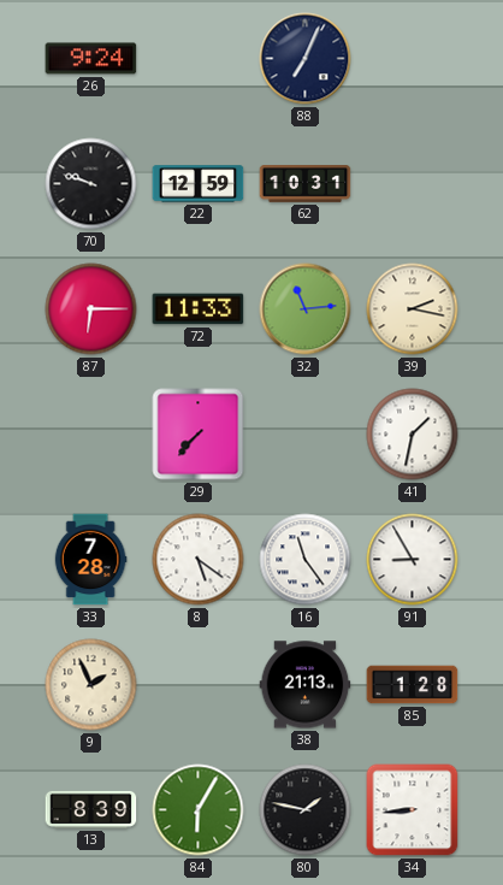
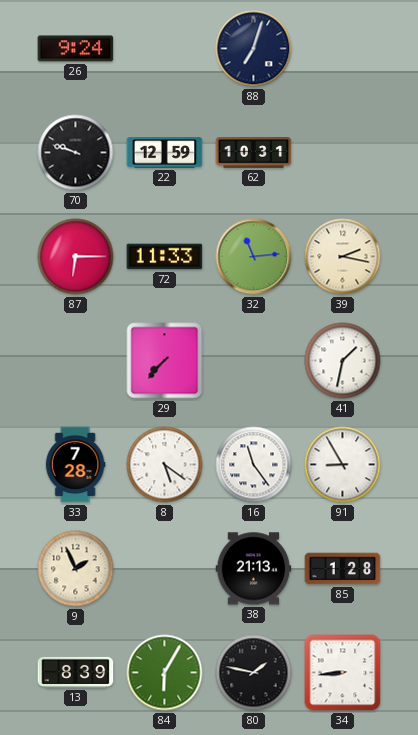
88: 7:04 -> 7:03
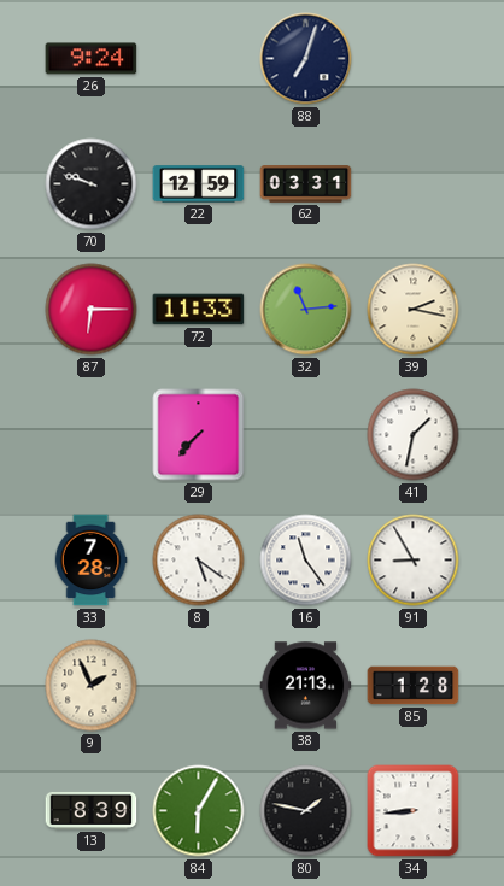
62: 10:31 -> 03:31
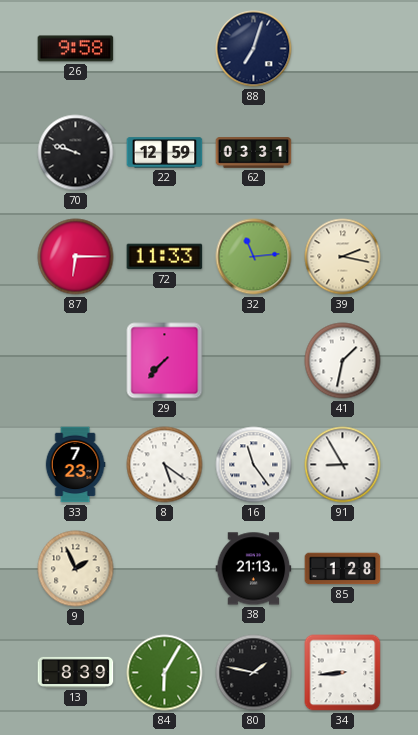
26: 9:24 -> 9:58
33: 7:28 -> 7:23
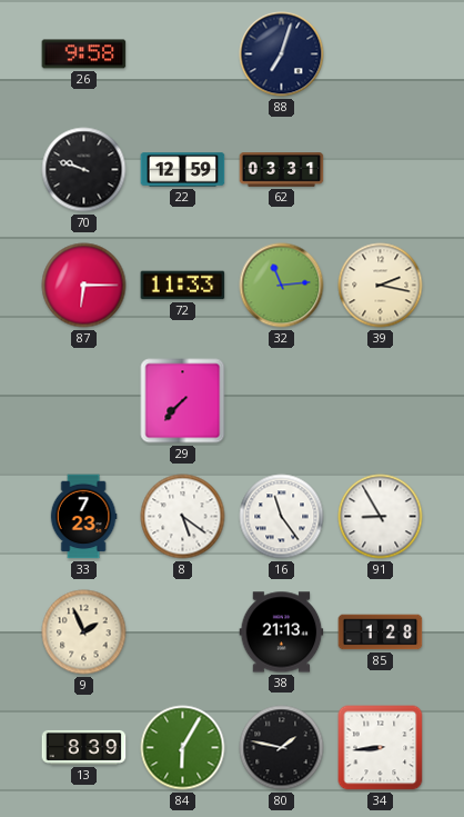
41: 1:32 -> none
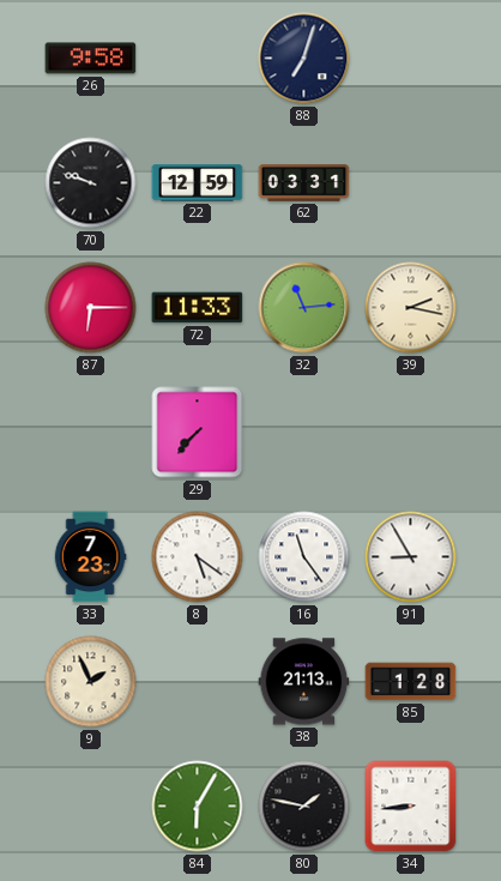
13: 8:39 -> none
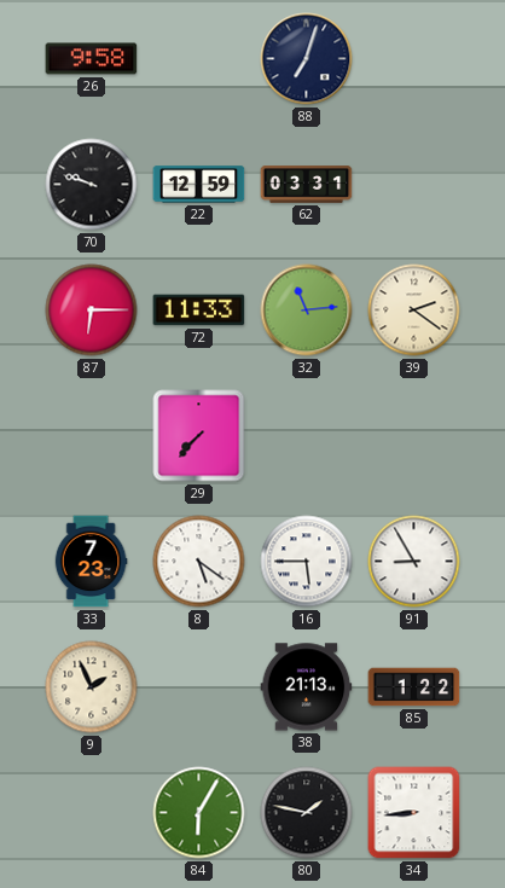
39: 2:17 -> 2:21
16: 11:24 -> 5:45
85: 1:28 -> 1:22
